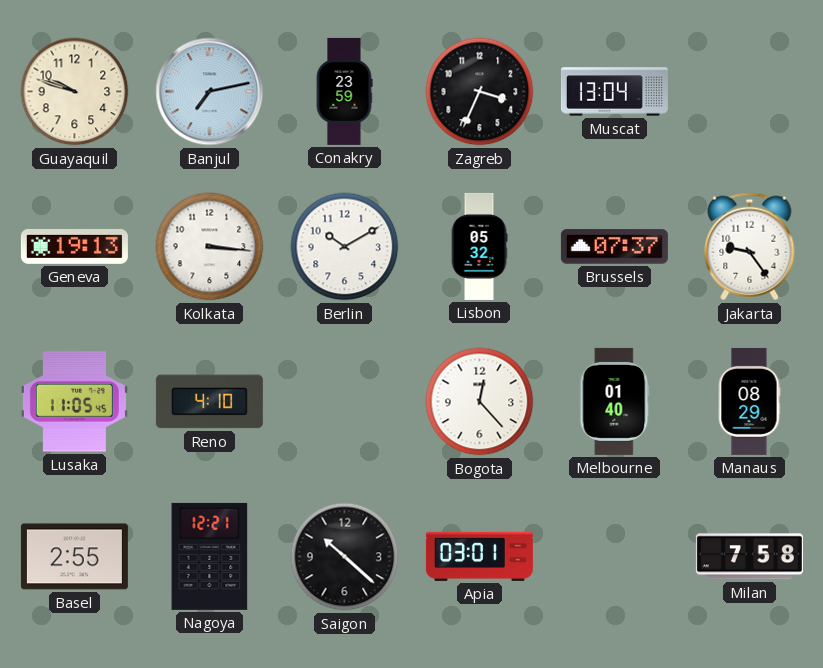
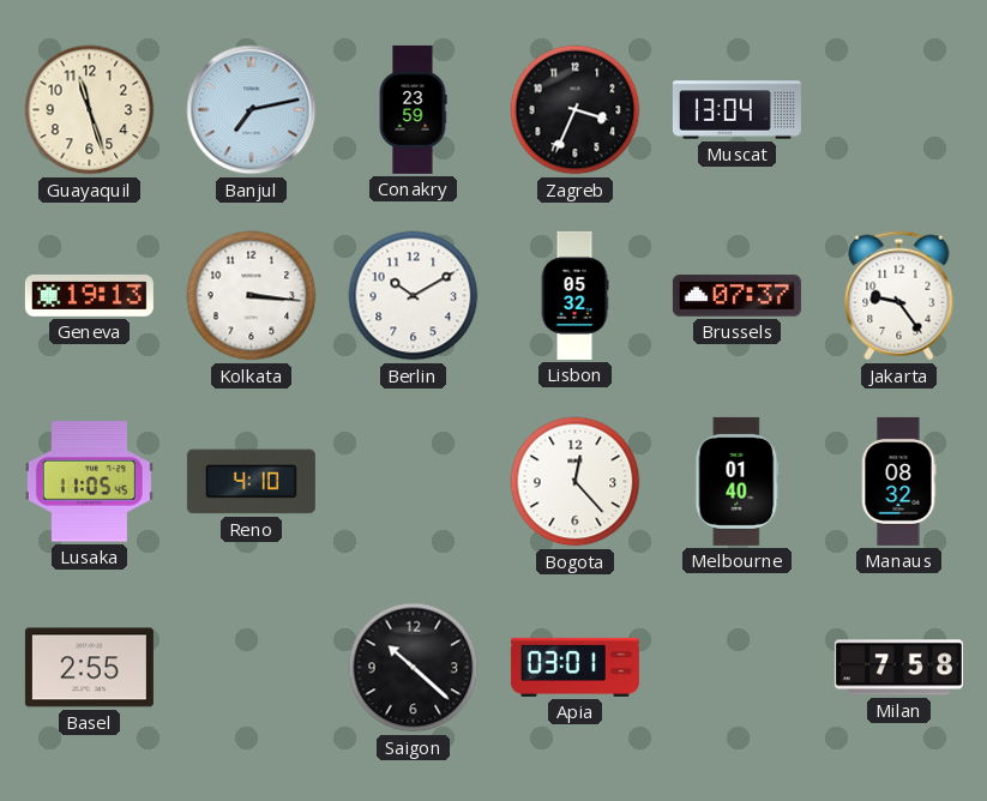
Guayaquil: 9:48 -> 11:27
Manaus: 08:29 -> 08:32
Nagoya: 12:21 -> none
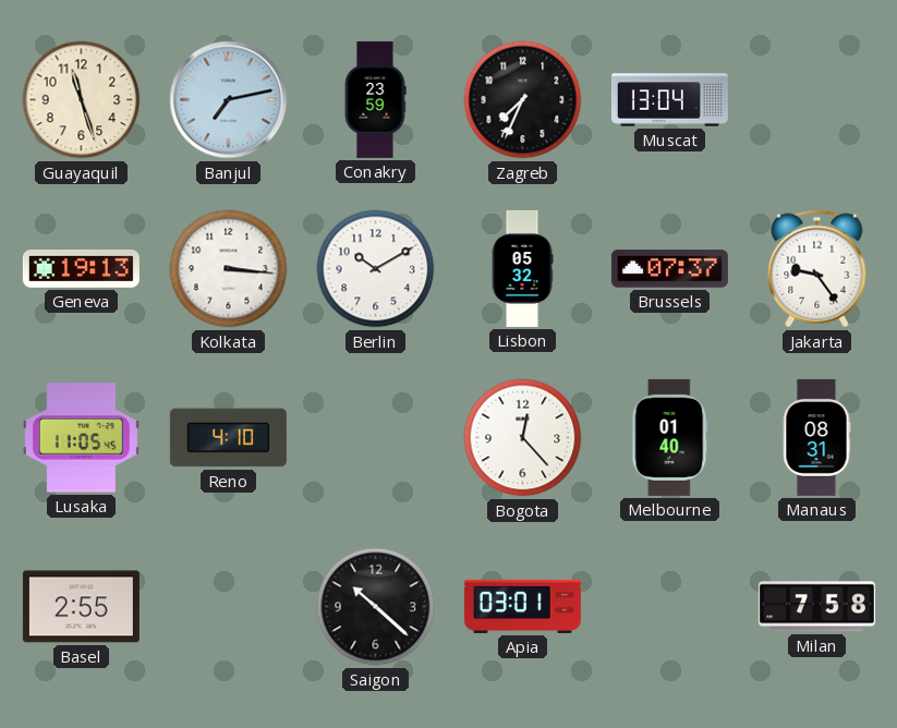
Zagreb: 3:34 -> 7:34
Manaus: 08:32 -> 08:31
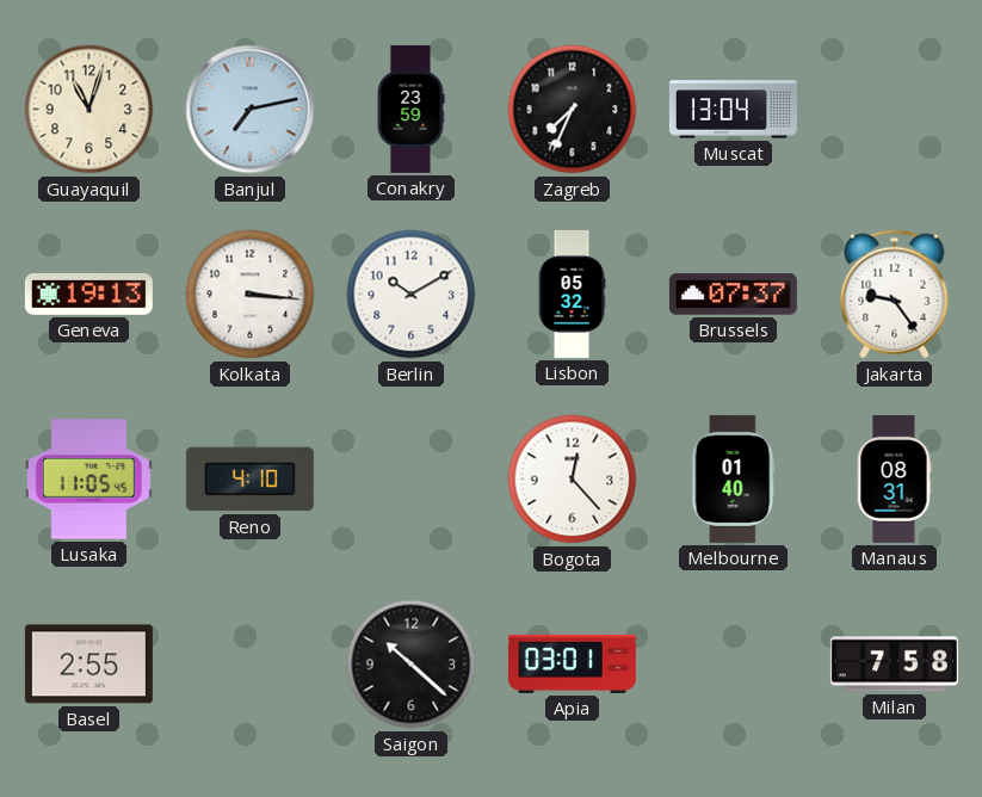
Guayaquil: 11:27 -> 11:03
